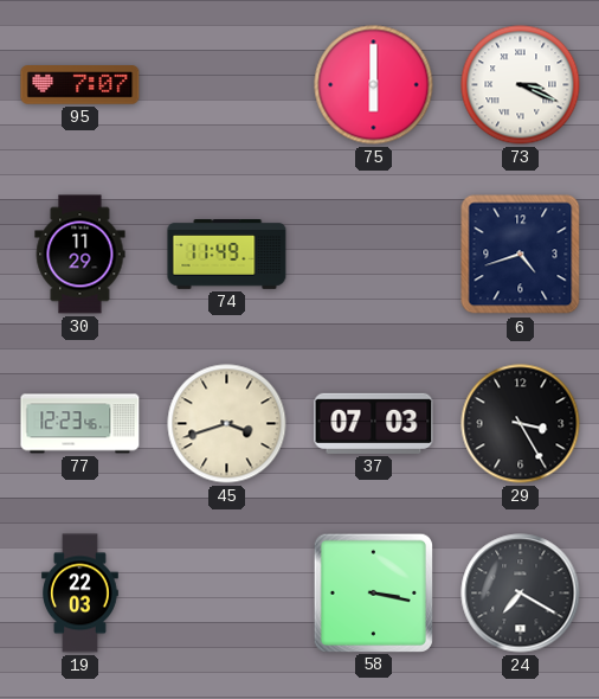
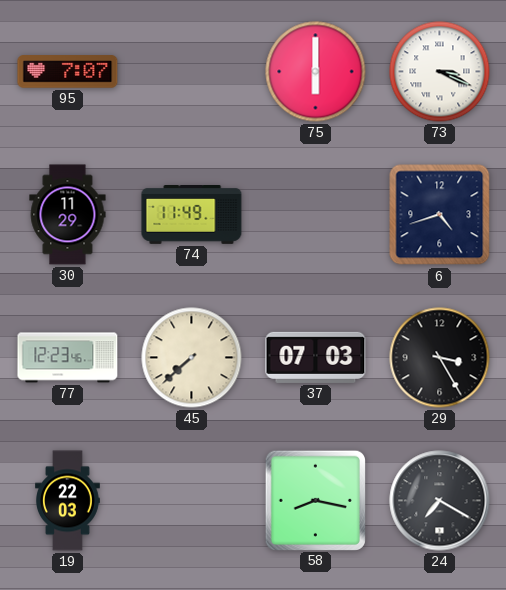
45: 3:42 -> 7:38
58: 3:17 -> 8:17
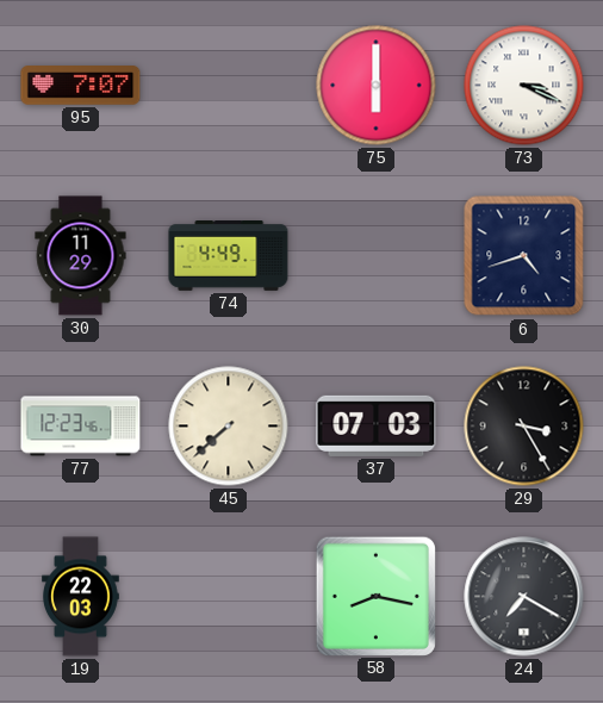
74: 11:49 -> 4:49
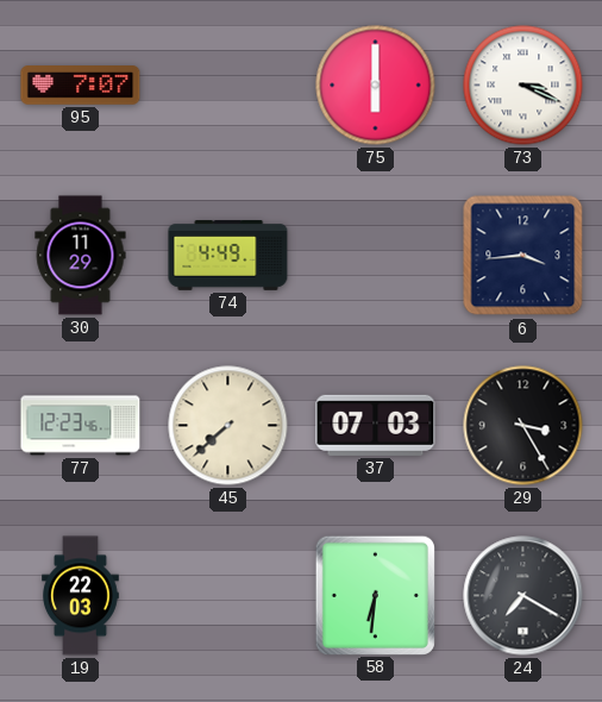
6: 4:42 -> 3:44
58: 8:17 -> 6:31
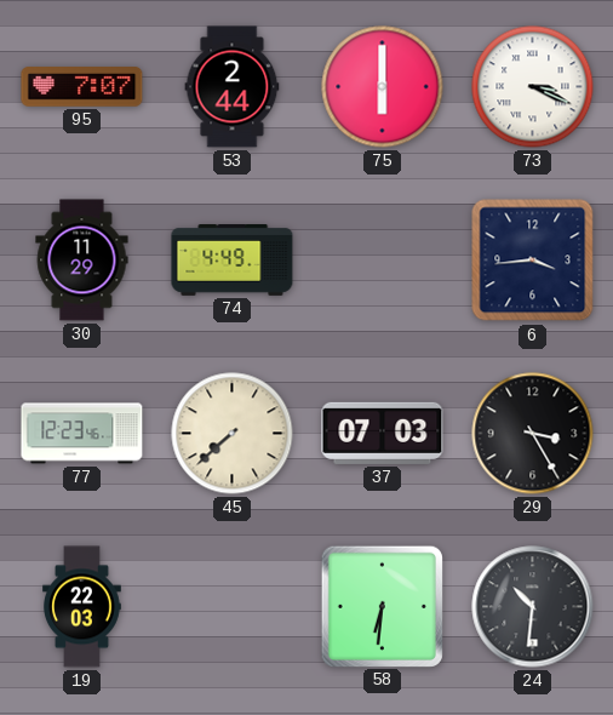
53: none -> 2:44
24: 7:20 -> 10:31
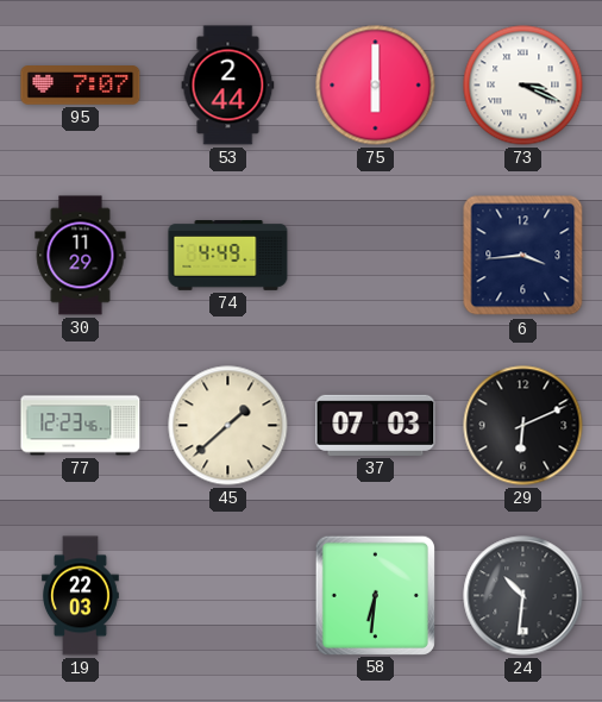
45: 7:38 -> 1:38
29: 3:25 -> 6:11
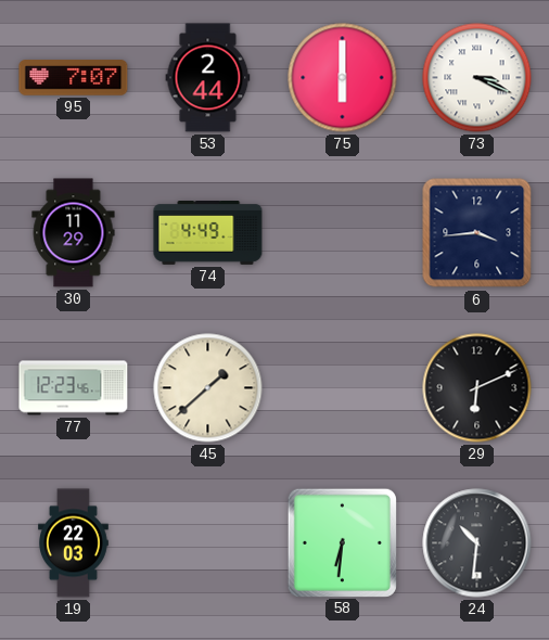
37: 07:03 -> none
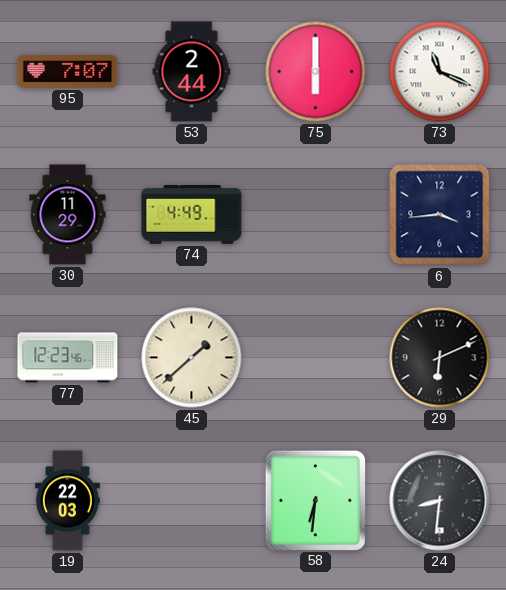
73: 3:19 -> 11:19
24: 10:31 -> 8:31
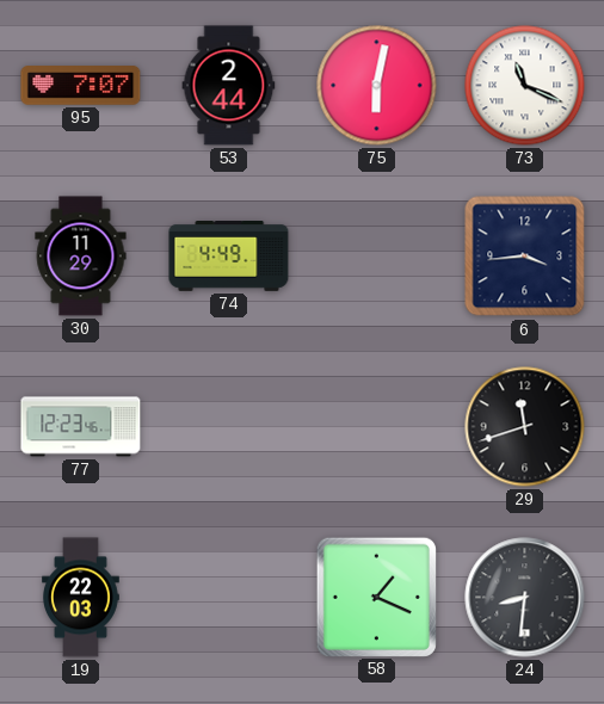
75: 6:00 -> 6:02
45: 1:38 -> none
29: 6:11 -> 11:42
58: 6:31 -> 1:19
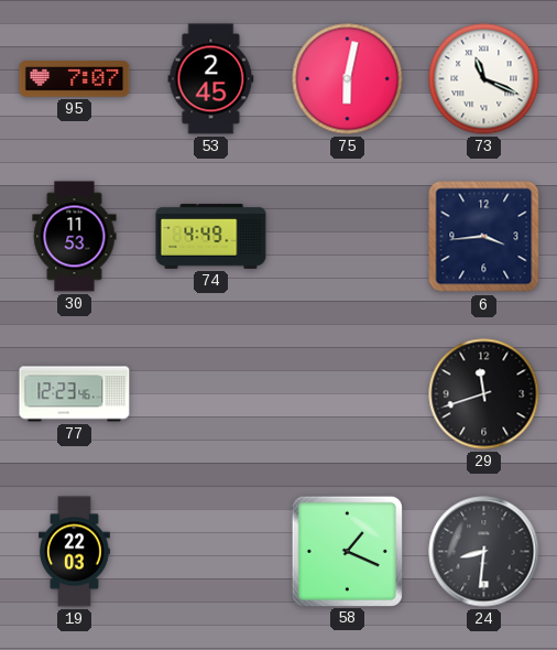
53: 2:44 -> 2:45
30: 11:29 -> 11:53
